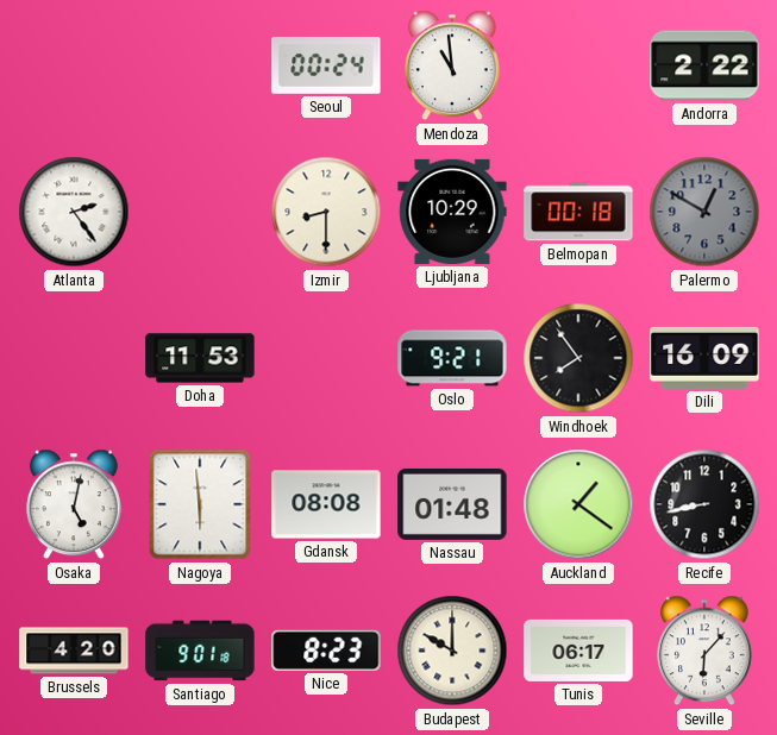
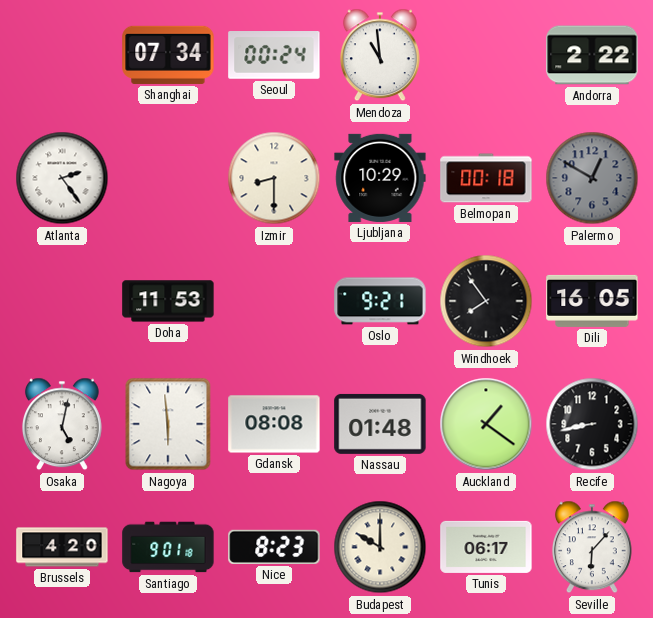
Shanghai: none -> 07:34
Dili: 16:09 -> 16:05
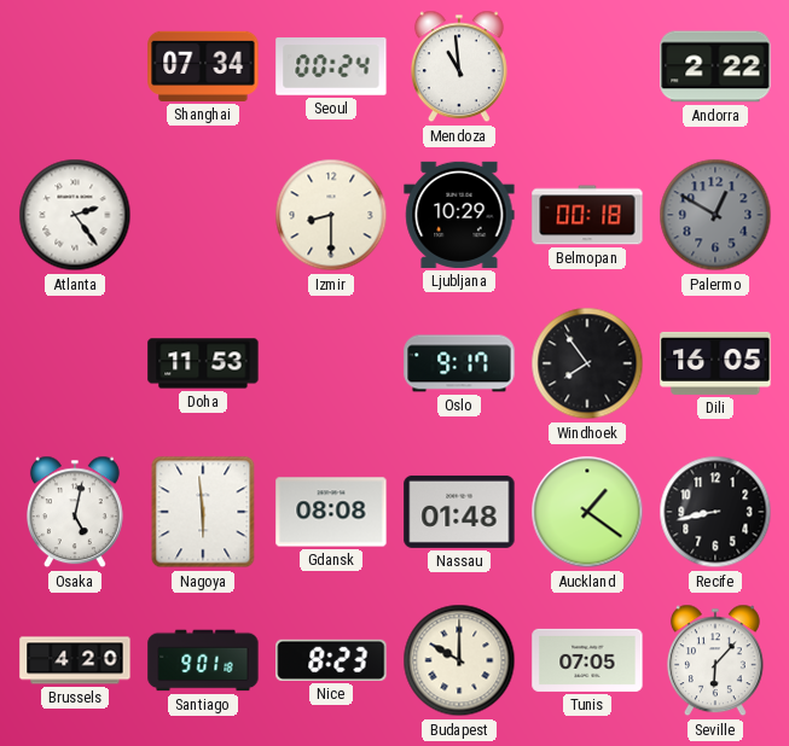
Oslo: 9:21 -> 9:17
Tunis: 06:17 -> 07:05
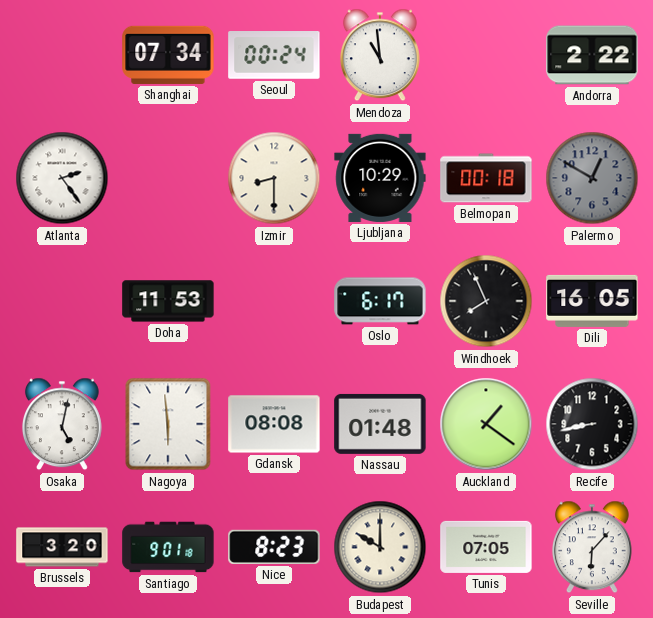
Oslo: 9:17 -> 6:17
Windhoek: 7:54 -> 7:56
Brussels: 4:20 -> 3:20
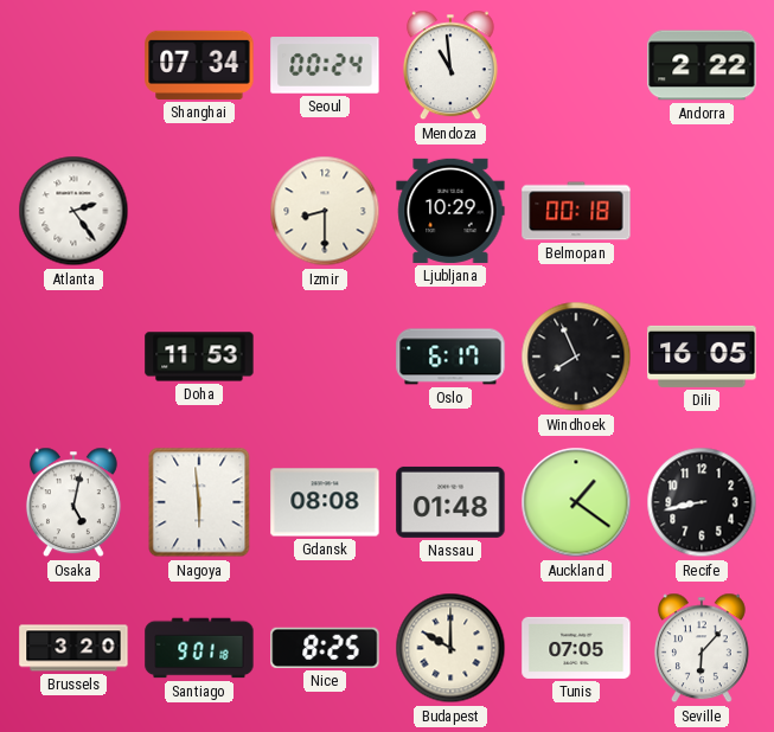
Palermo: 12:50 -> none
Nice: 8:23 -> 8:25
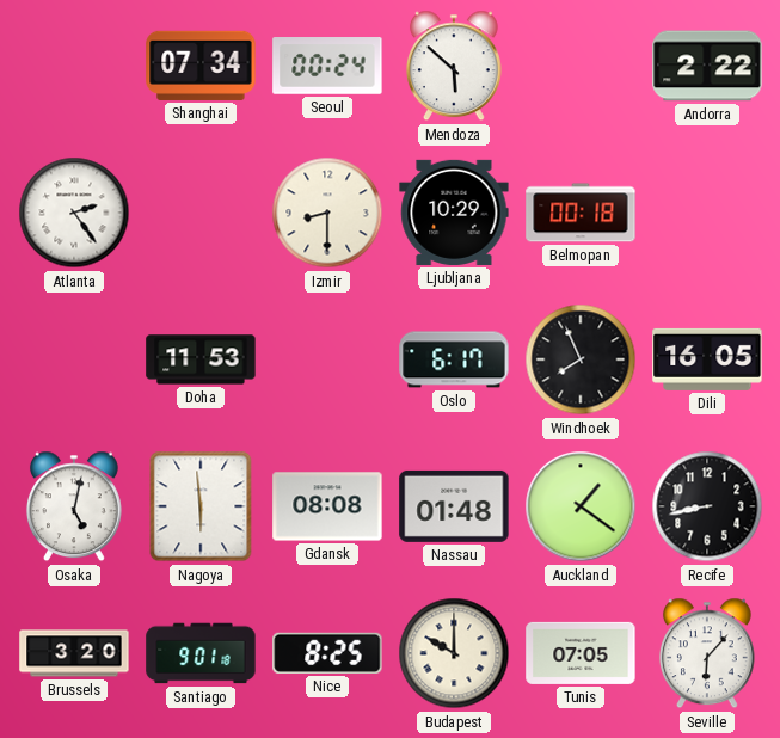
Mendoza: 10:59 -> 5:52
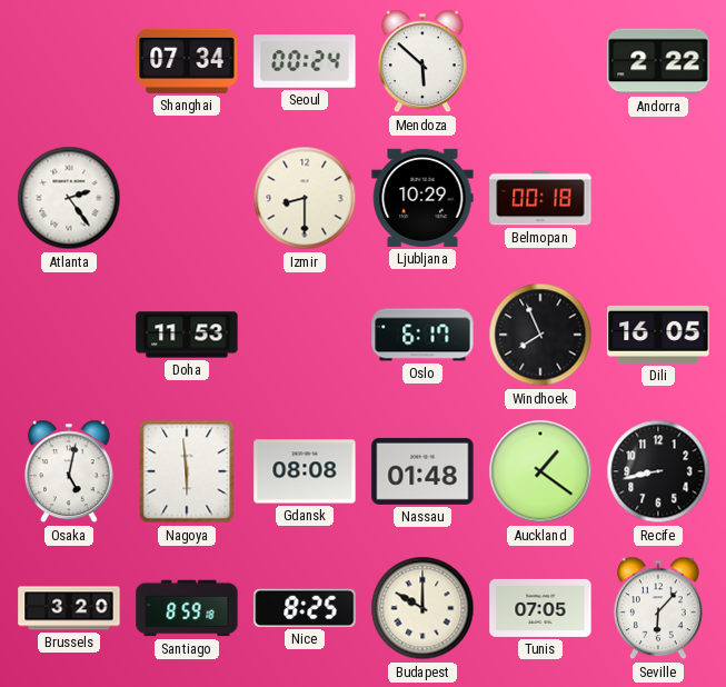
Santiago: 9:01 -> 8:59
